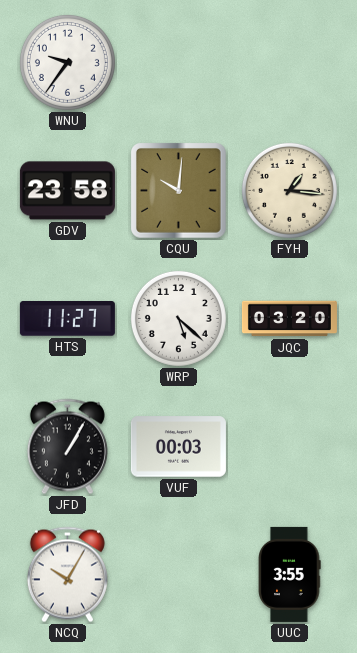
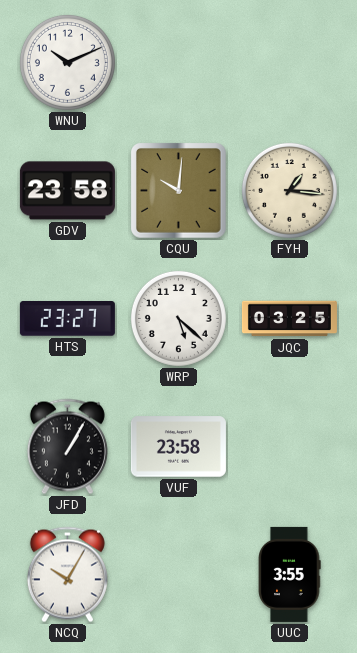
WNU: 9:36 -> 10:11
HTS: 11:27 -> 23:27
JQC: 03:20 -> 03:25
VUF: 00:03 -> 23:58
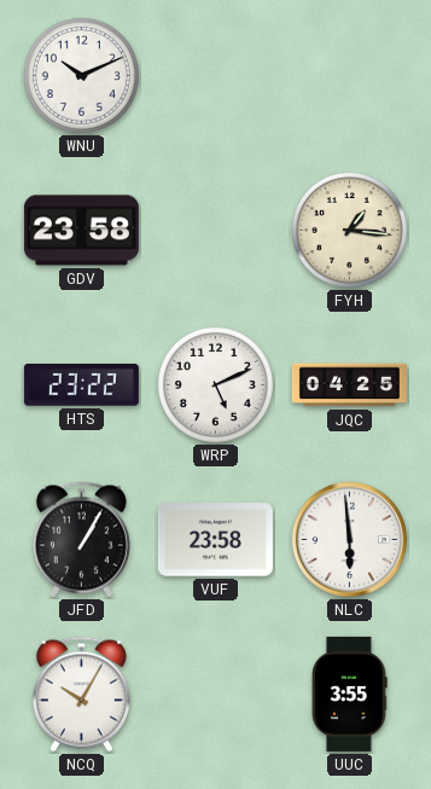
CQU: 10:01 -> none
HTS: 23:27 -> 23:22
WRP: 5:22 -> 5:11
JQC: 03:25 -> 04:25
NLC: none -> 5:59
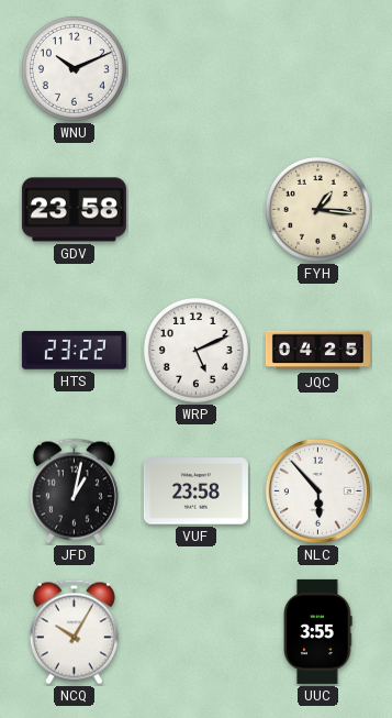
JFD: 1:05 -> 1:02
NLC: 5:59 -> 5:53
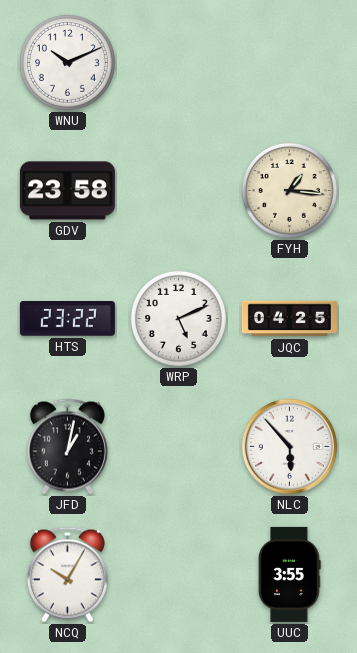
VUF: 23:58 -> none
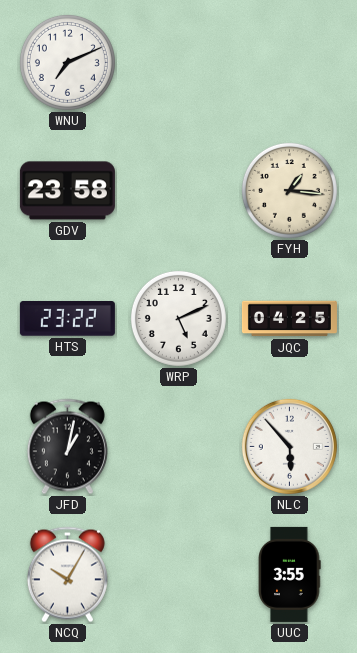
WNU: 10:11 -> 7:11
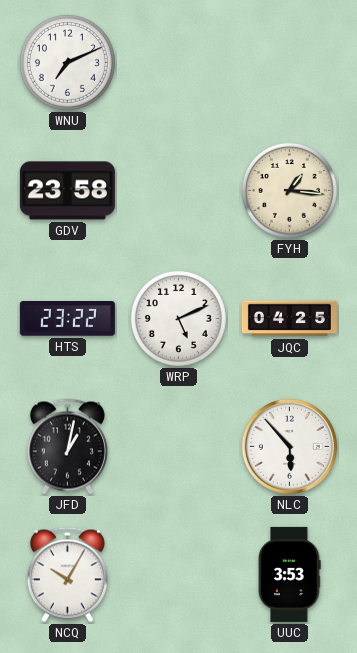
UUC: 3:55 -> 3:53
